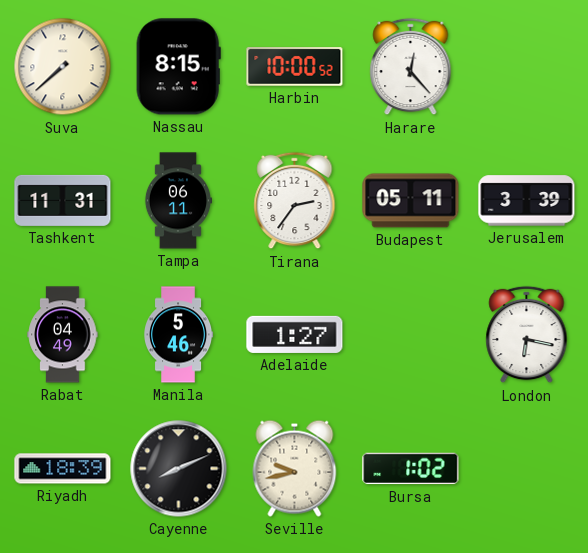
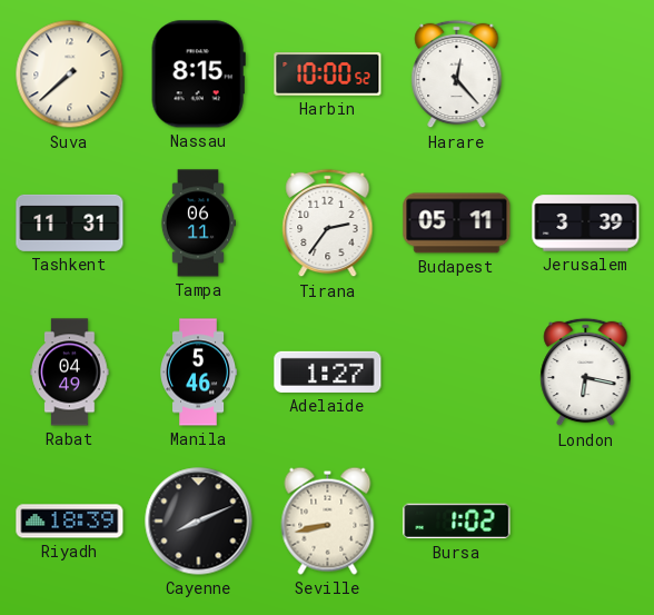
Seville: 9:43 -> 8:43
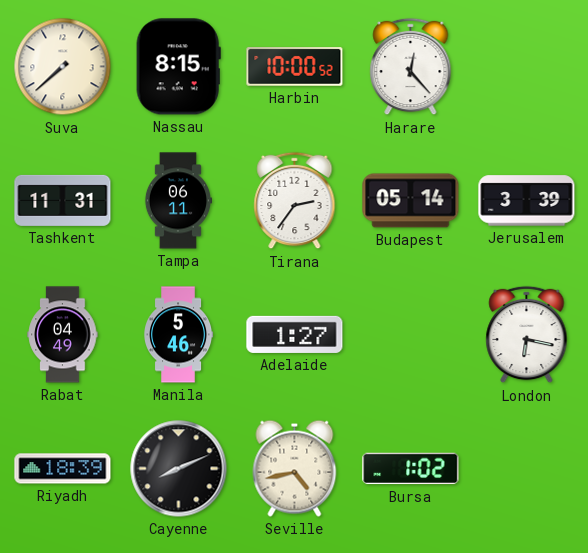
Budapest: 05:11 -> 05:14
Seville: 8:43 -> 4:43
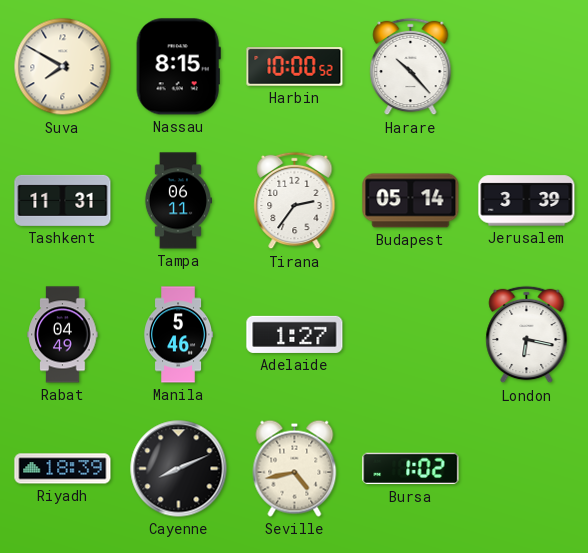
Suva: 7:38 -> 7:50
Harare: 12:23 -> 10:23
